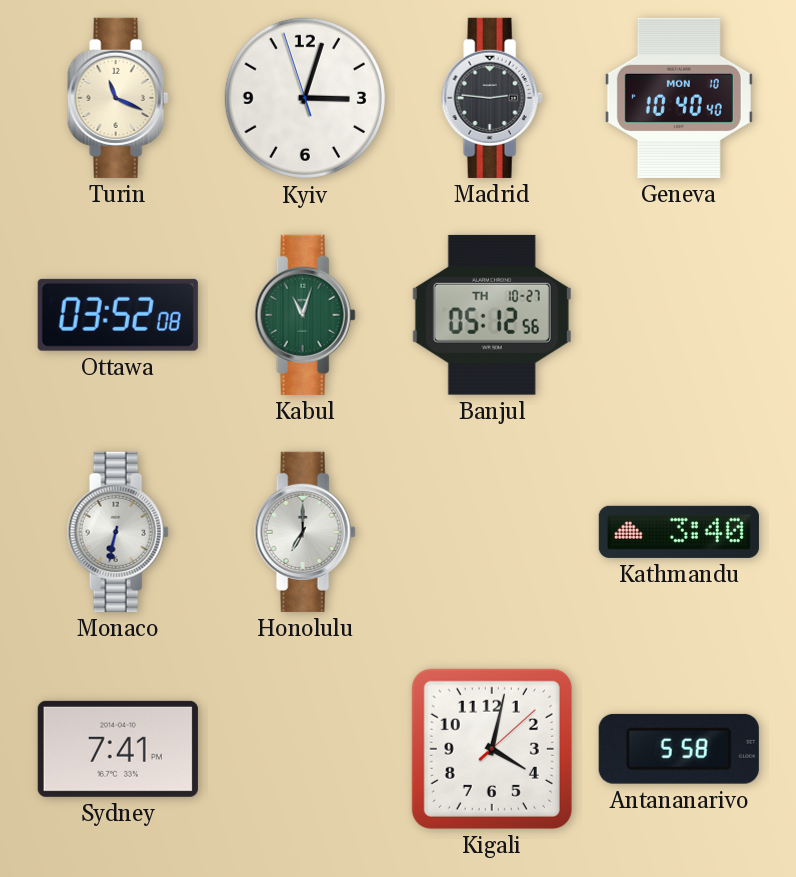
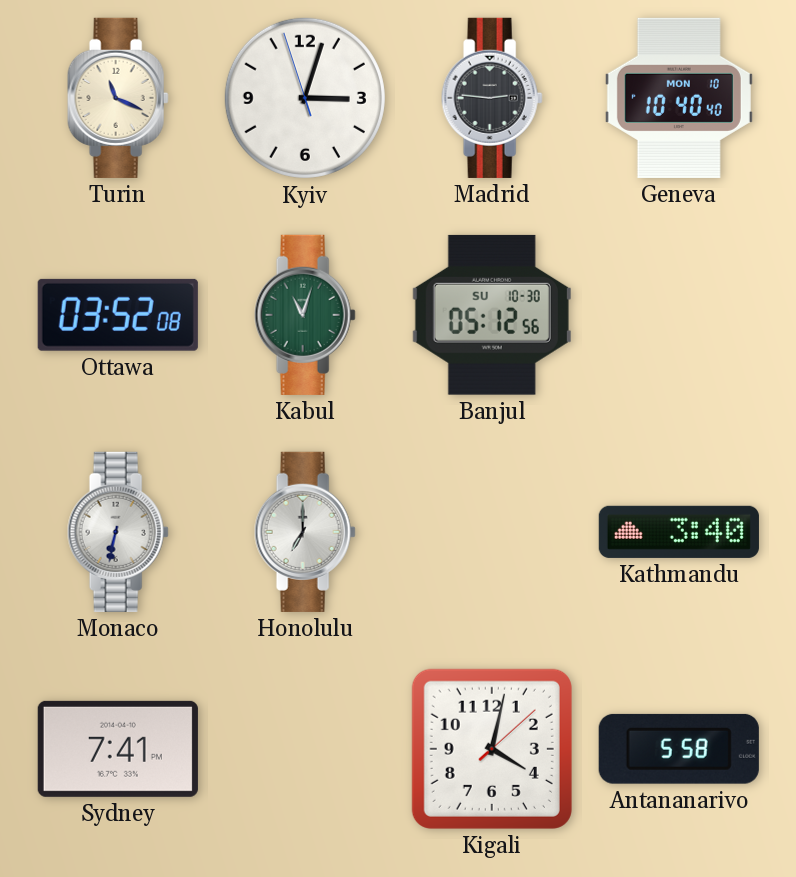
Banjul date: TH 10-27 -> SU 10-30
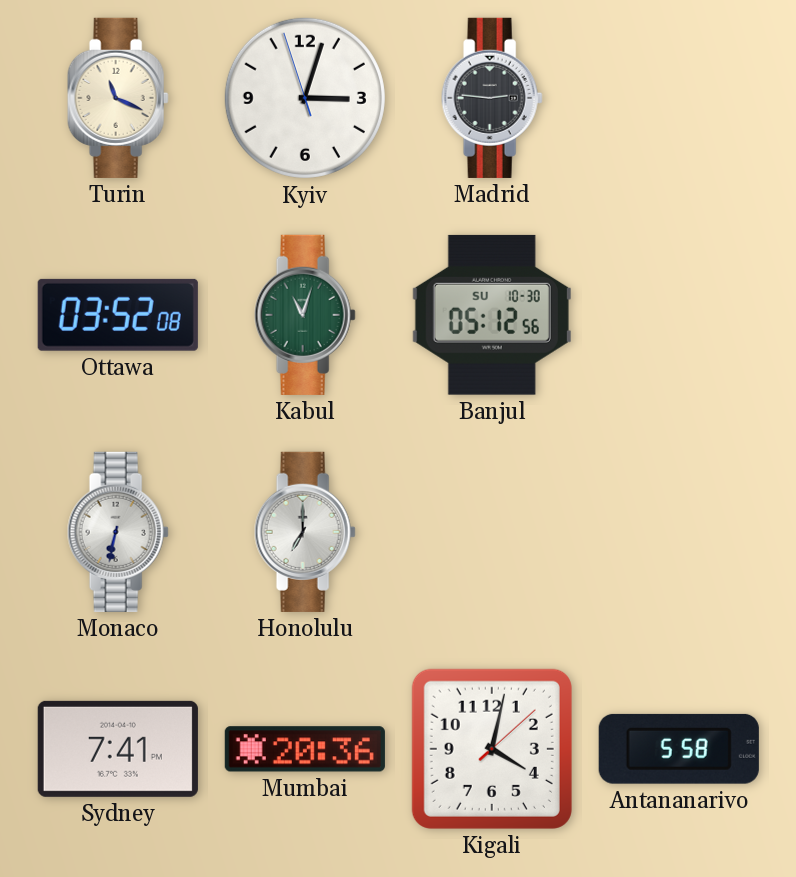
Geneva: 10:40 -> none
Kathmandu: 3:40 -> none
Mumbai: none -> 20:36
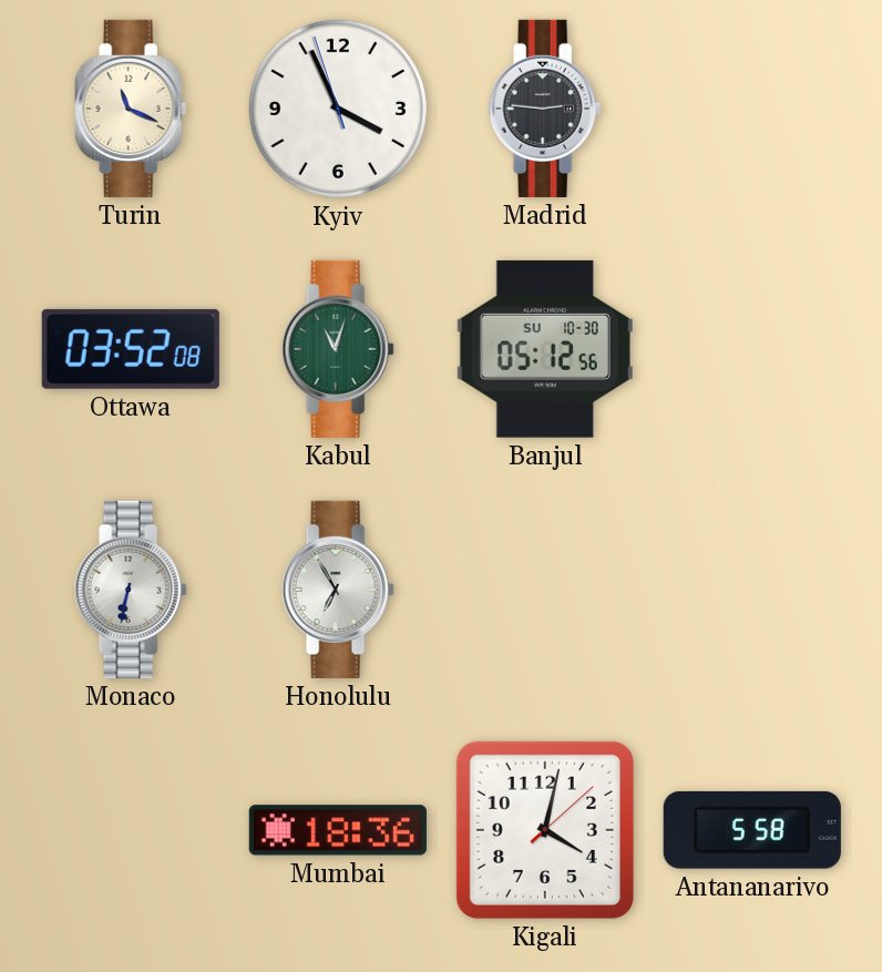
Kyiv: 3:02 -> 3:55
Honolulu: 7:00 -> 6:55
Sydney: 7:41 -> none
Mumbai: 20:36 -> 18:36
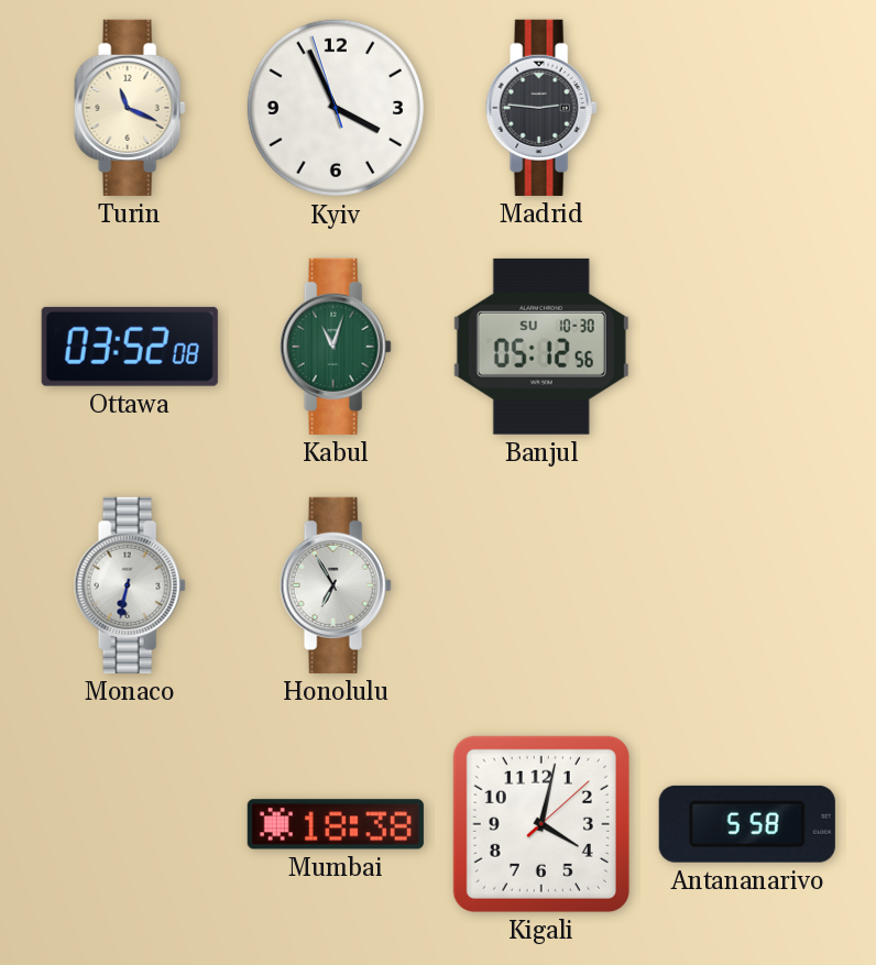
Mumbai: 18:36 -> 18:38
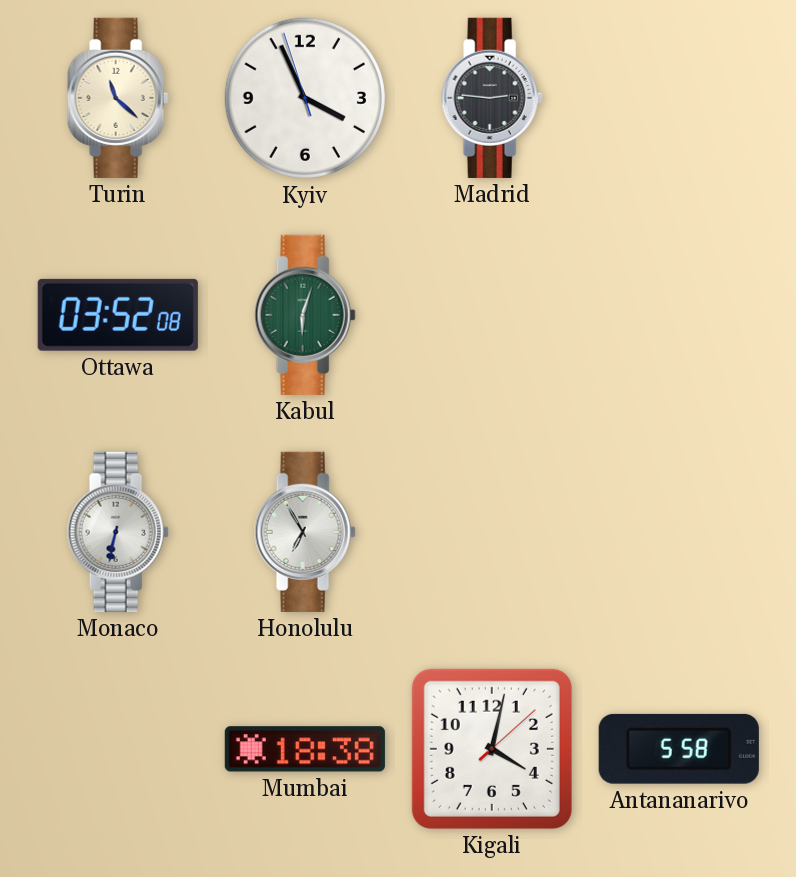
Turin: 11:19 -> 11:22
Kabul: 11:03 -> 6:03
Banjul: 05:12 -> none
